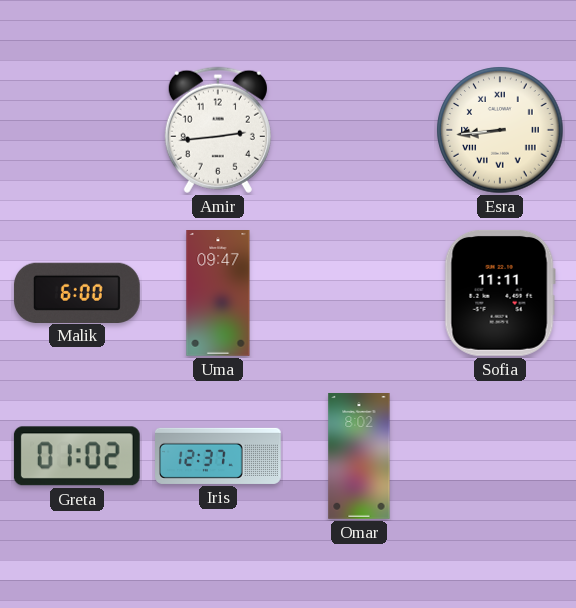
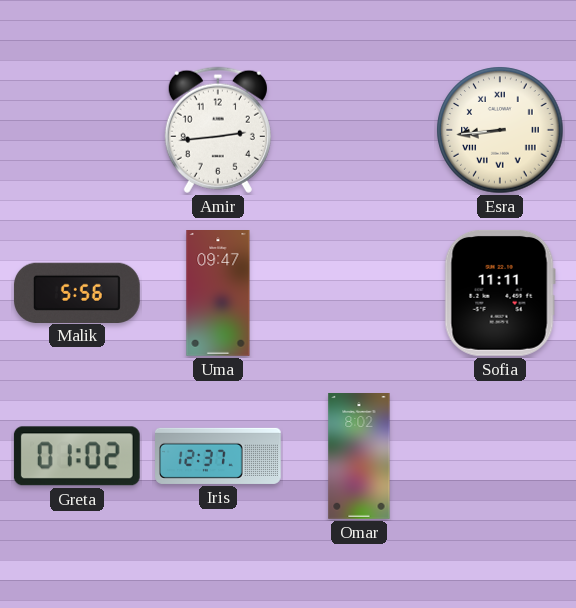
Malik: 6:00 -> 5:56
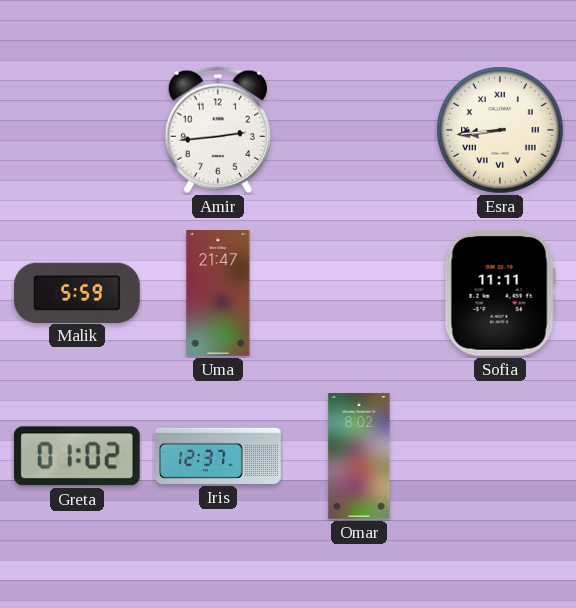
Malik: 5:56 -> 5:59
Uma: 09:47 -> 21:47
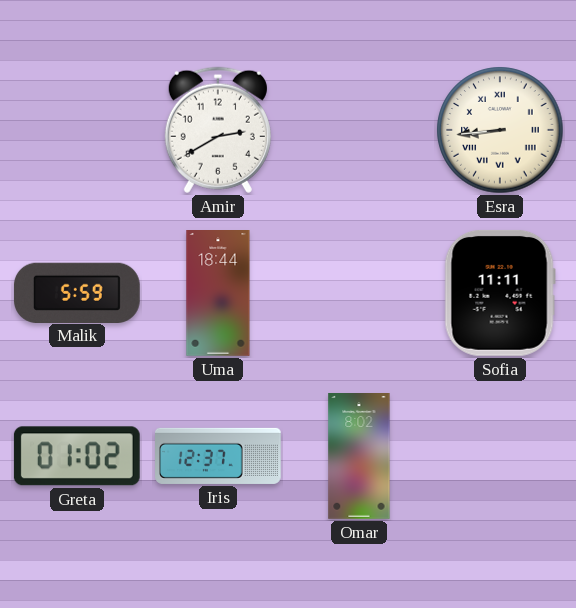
Amir: 2:44 -> 2:40
Uma: 21:47 -> 18:44
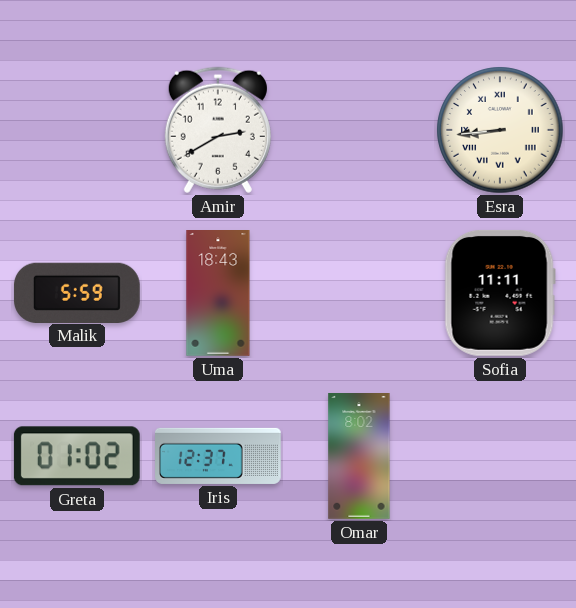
Uma: 18:44 -> 18:43
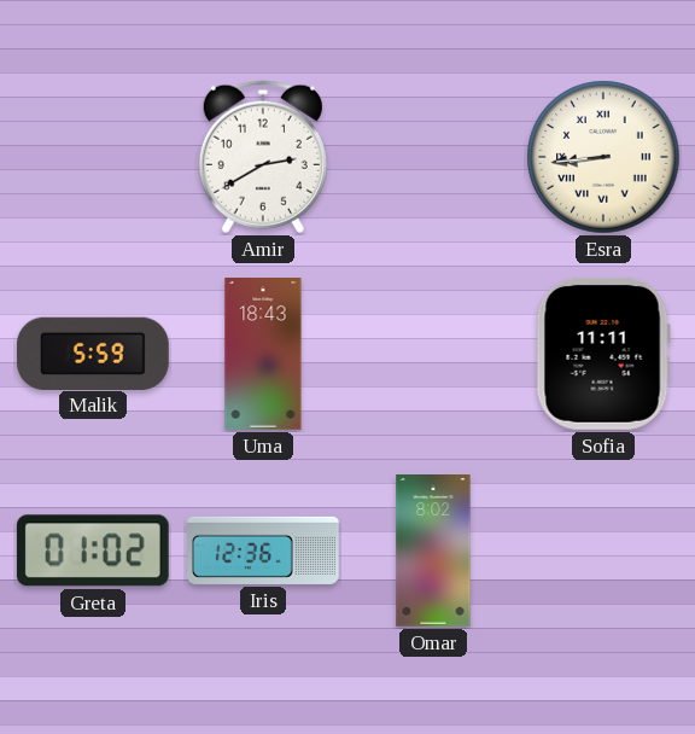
Iris: 12:37 -> 12:36
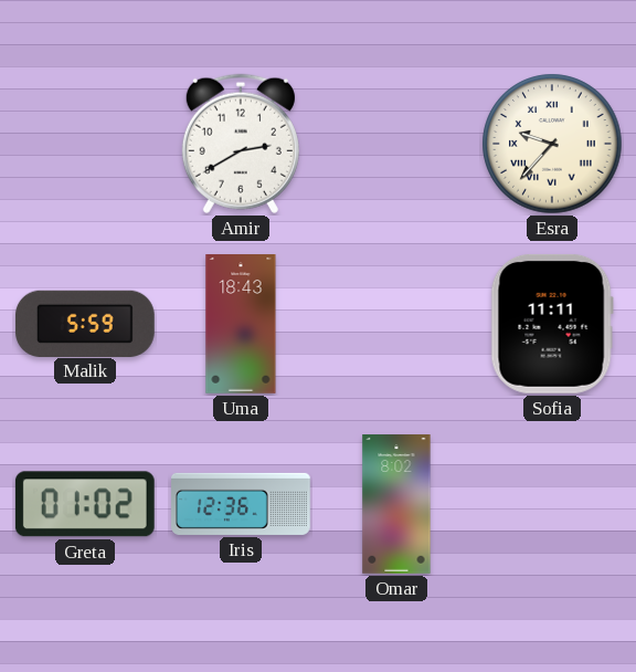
Esra: 8:44 -> 9:37
